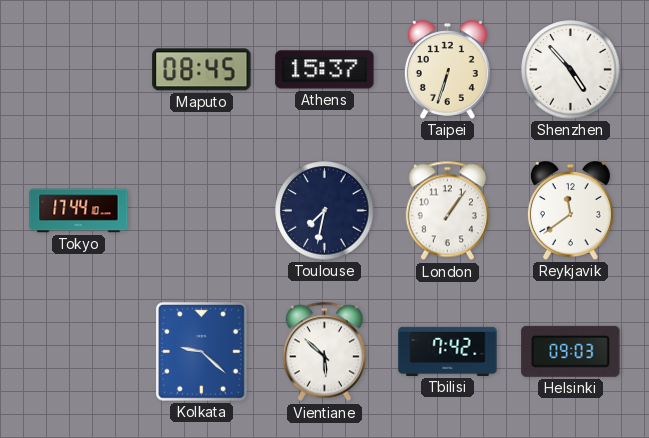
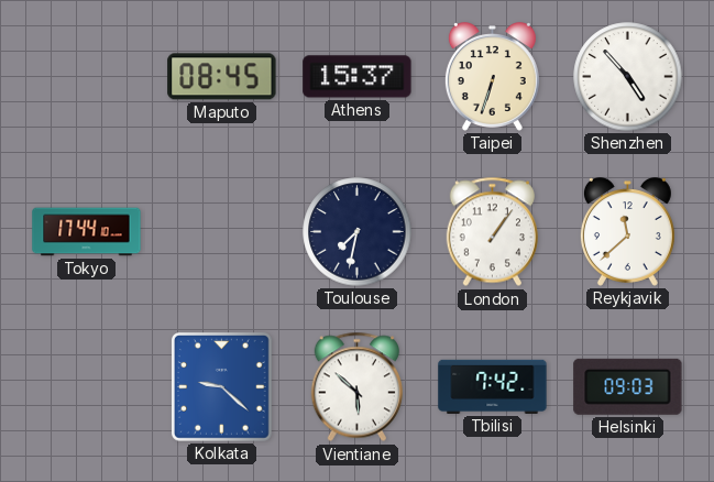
Reykjavik: 11:39 -> 11:38
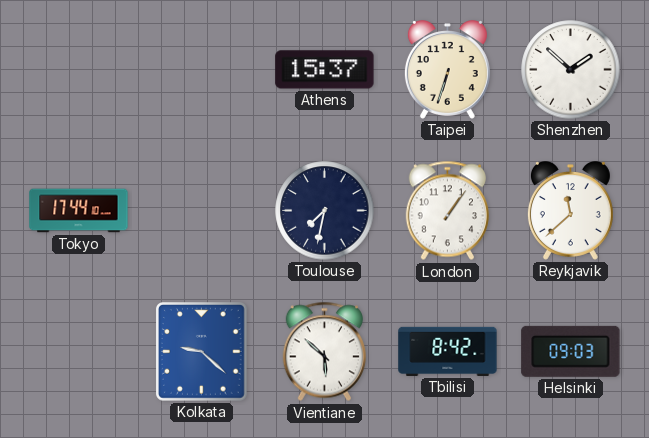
Maputo: 08:45 -> none
Shenzhen: 4:53 -> 1:52
Tbilisi: 7:42 -> 8:42
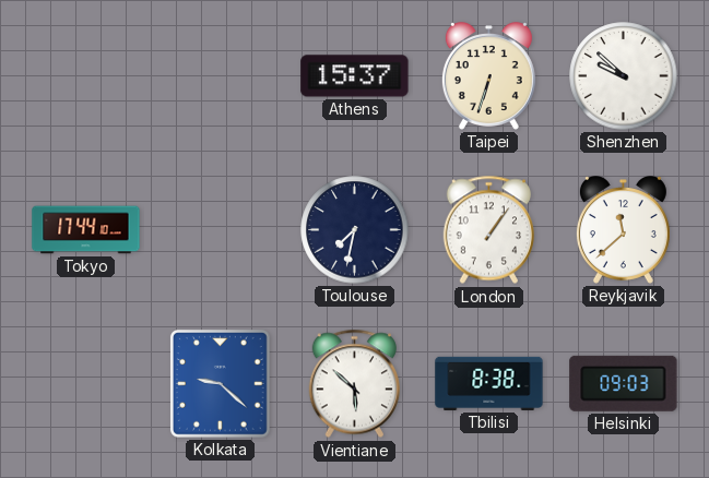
Shenzhen: 1:52 -> 9:52
Tbilisi: 8:42 -> 8:38
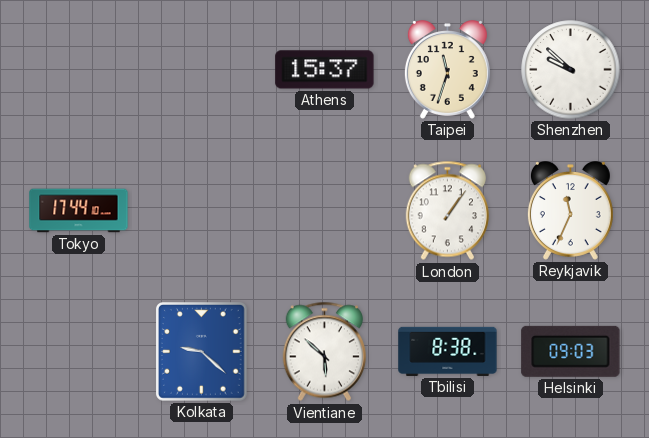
Taipei: 6:33 -> 11:33
Toulouse: 7:32 -> none
Reykjavik: 11:38 -> 11:34
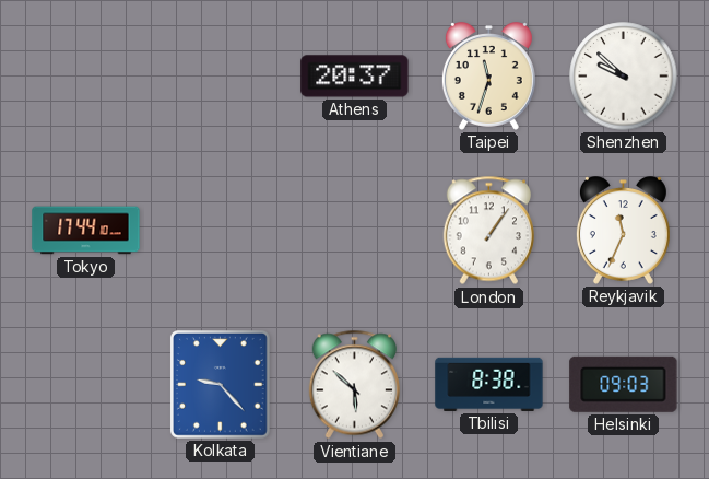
Athens: 15:37 -> 20:37
Kolkata: 9:22 -> 9:23
